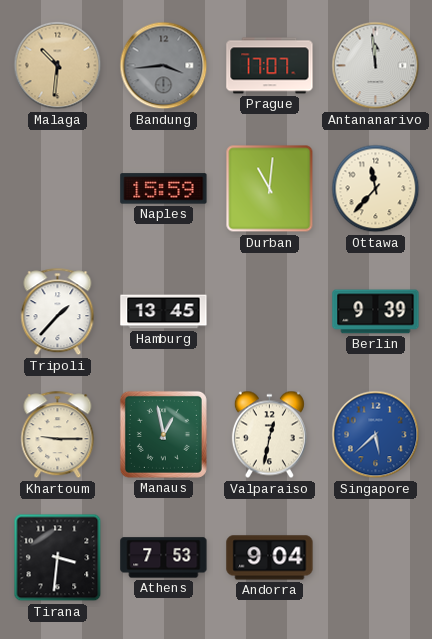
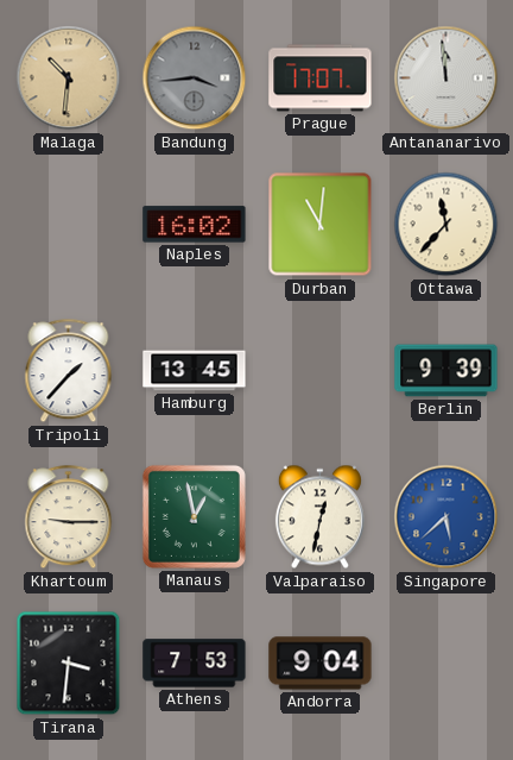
Naples: 15:59 -> 16:02
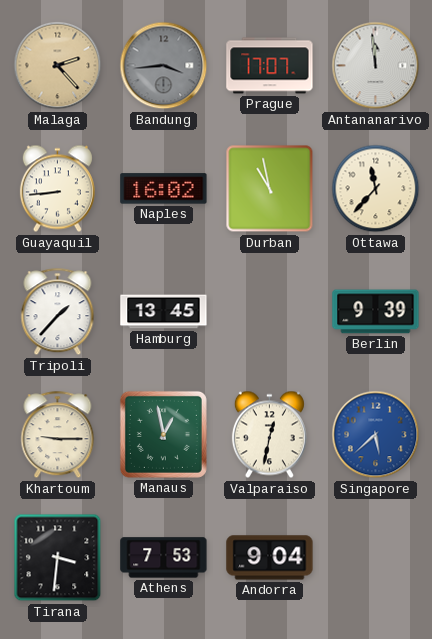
Malaga: 10:31 -> 2:23
Guayaquil: none -> 8:44
Durban: 11:01 -> 10:58
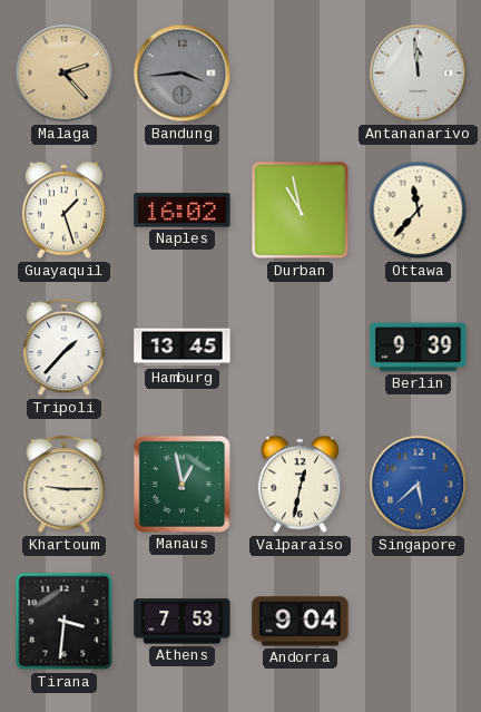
Prague: 17:07 -> none
Guayaquil: 8:44 -> 1:27
